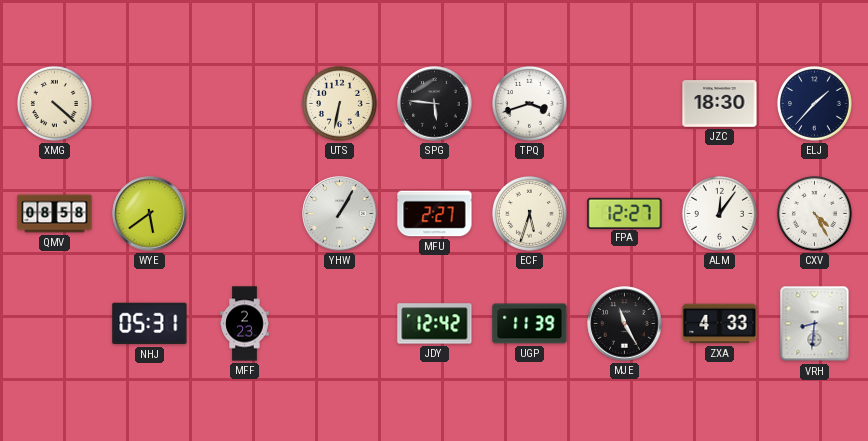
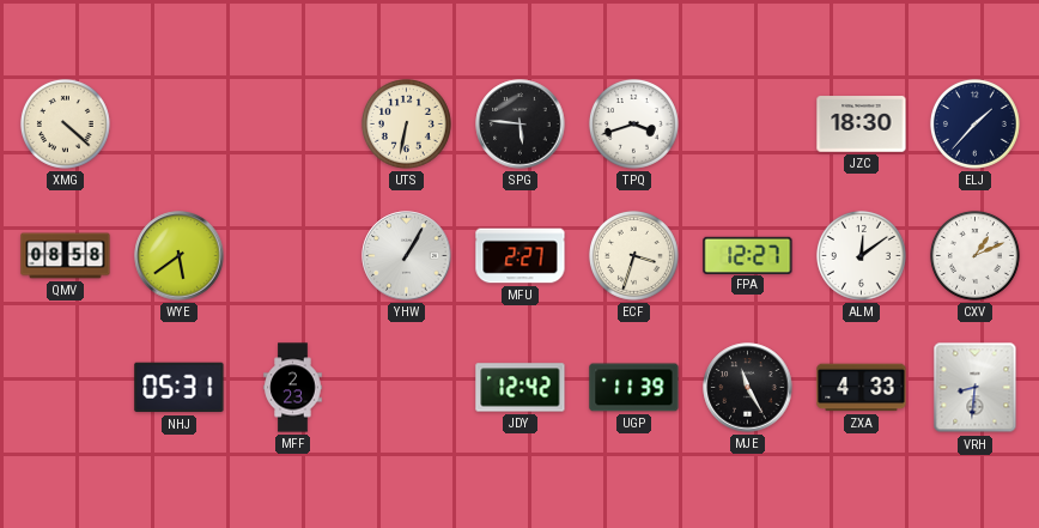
ECF: 5:33 -> 3:33
ALM: 12:06 -> 12:09
CXV: 4:25 -> 1:11
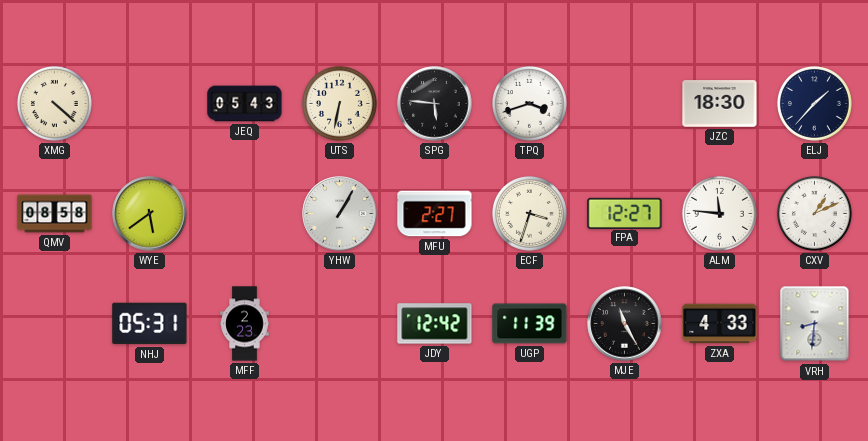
JEQ: none -> 05:43
ALM: 12:09 -> 11:46
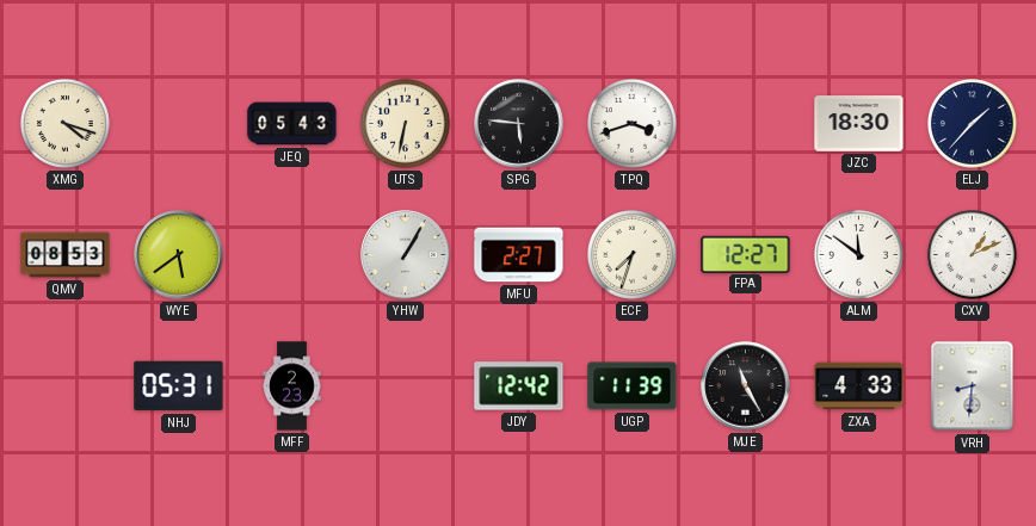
XMG: 4:22 -> 4:18
QMV: 08:58 -> 08:53
ECF: 3:33 -> 7:33
ALM: 11:46 -> 11:51
